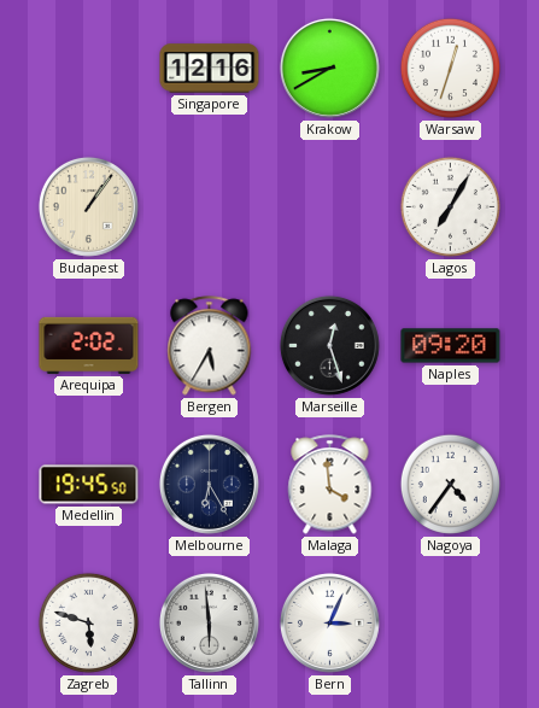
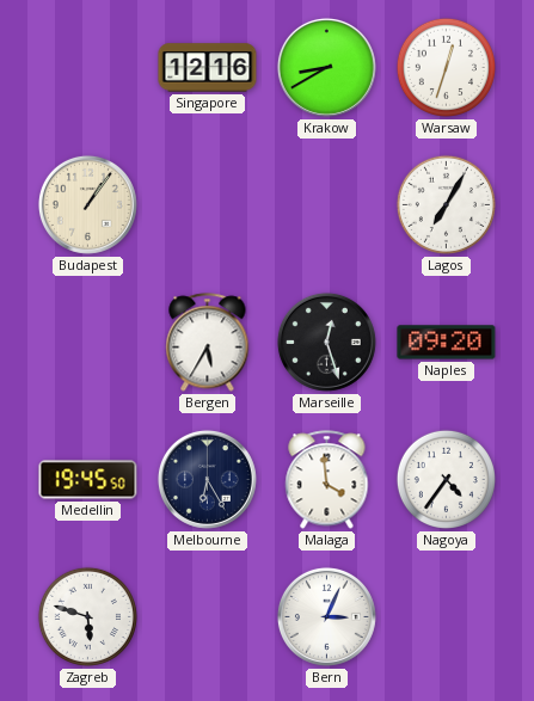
Arequipa: 2:02 -> none
Tallinn: 5:59 -> none
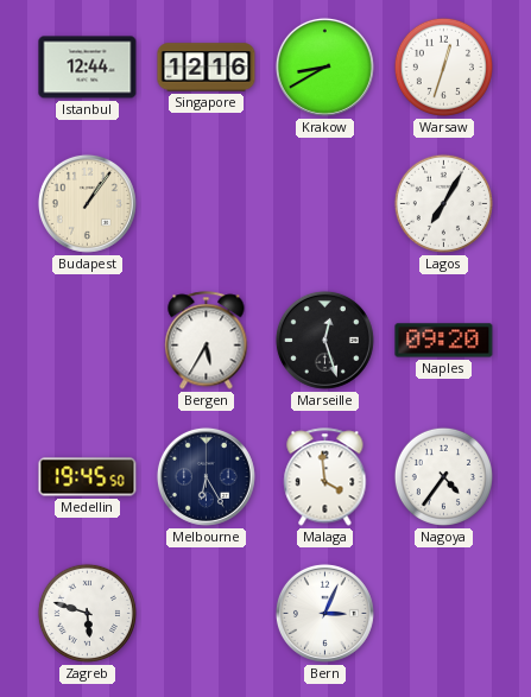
Istanbul: none -> 12:44
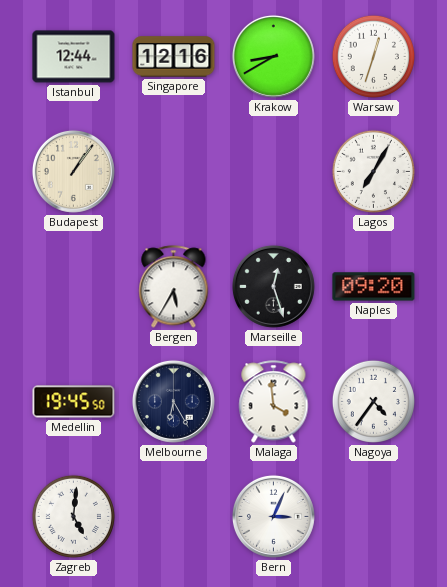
Zagreb: 5:48 -> 5:01
